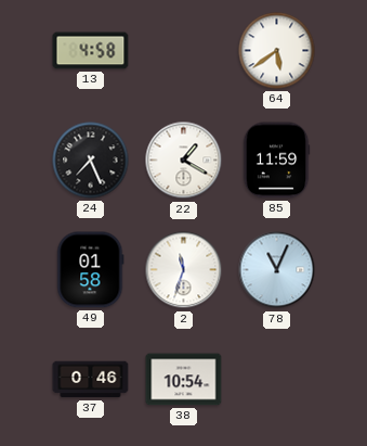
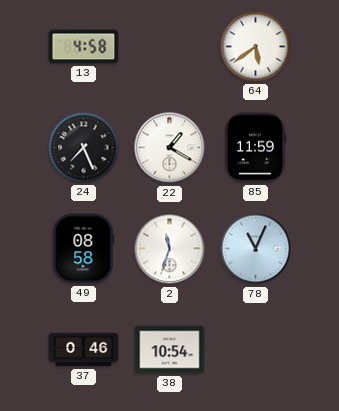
49: 01:58 -> 08:58
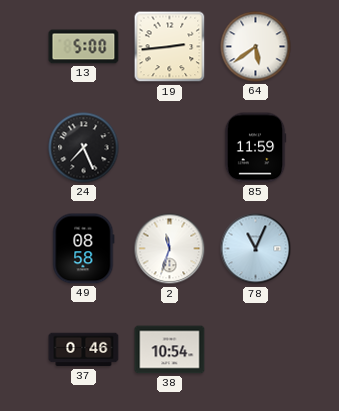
13: 4:58 -> 5:00
19: none -> 2:44
22: 1:20 -> none
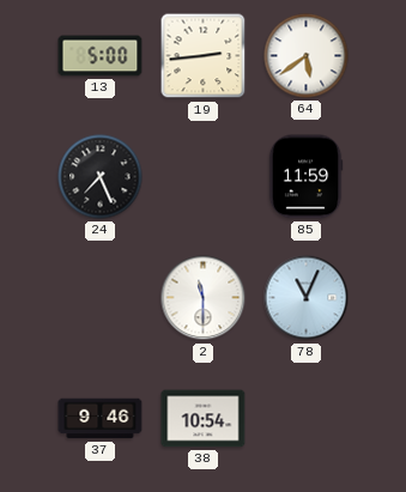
49: 08:58 -> none
2: 11:33 -> 11:30
37: 0:46 -> 9:46
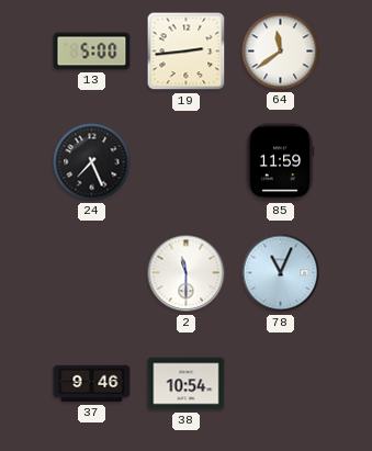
64: 5:39 -> 11:39
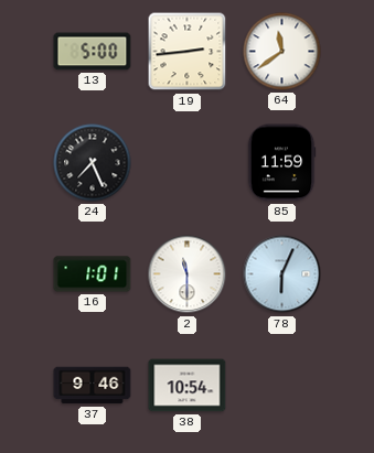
16: none -> 1:01
78: 11:04 -> 6:04
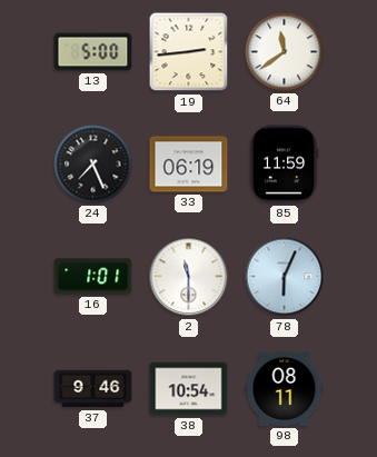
33: none -> 06:19
98: none -> 08:11
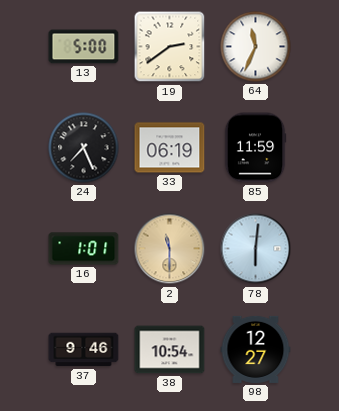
19: 2:44 -> 2:39
64: 11:39 -> 11:34
2 dial: white -> champagne
78: 6:04 -> 6:01
98: 08:11 -> 12:27
